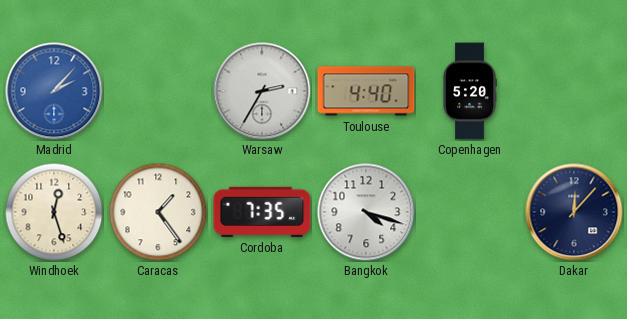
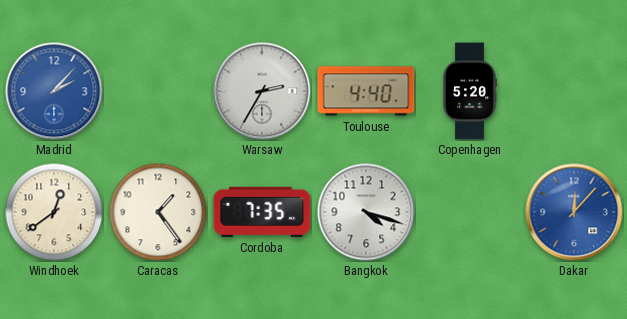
Windhoek: 12:27 -> 12:39
Dakar dial: navy -> blue
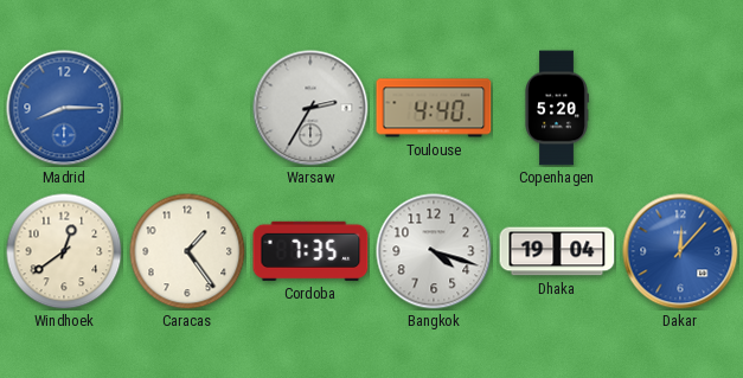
Madrid: 2:07 -> 8:15
Dhaka: none -> 19:04
